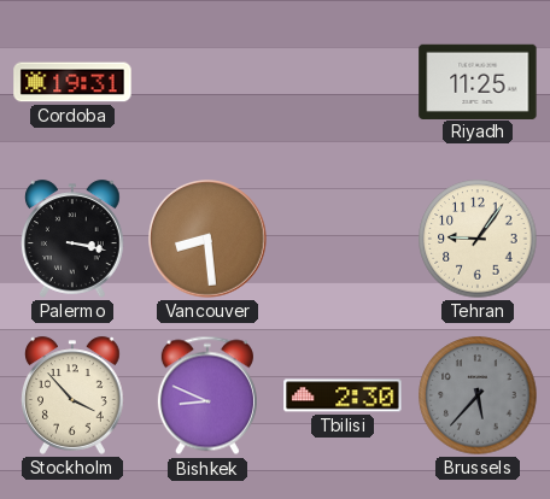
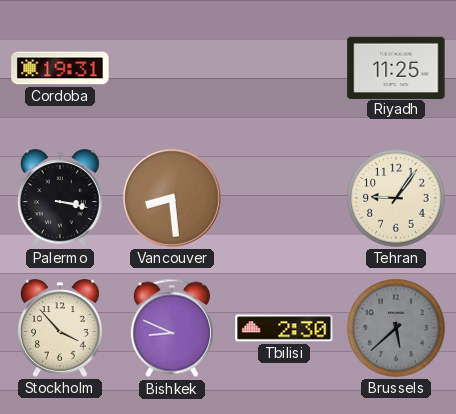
Brussels: 5:37 -> 5:38
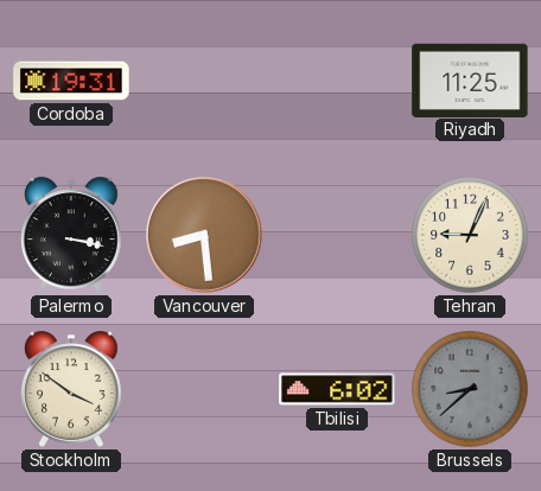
Tehran: 9:06 -> 9:04
Stockholm: 3:53 -> 3:51
Bishkek: 8:49 -> none
Tbilisi: 2:30 -> 6:02
Brussels: 5:38 -> 8:38
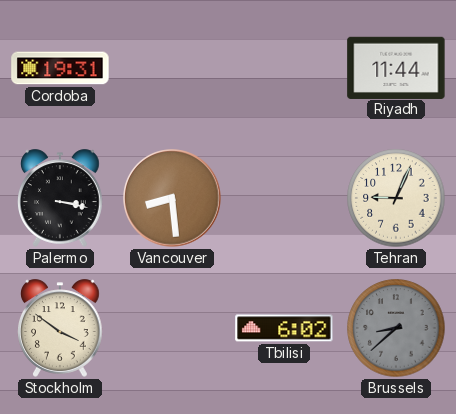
Riyadh: 11:25 -> 11:44
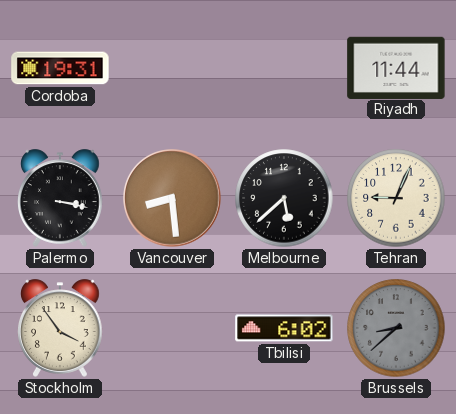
Melbourne: none -> 5:38
Stockholm: 3:51 -> 3:54
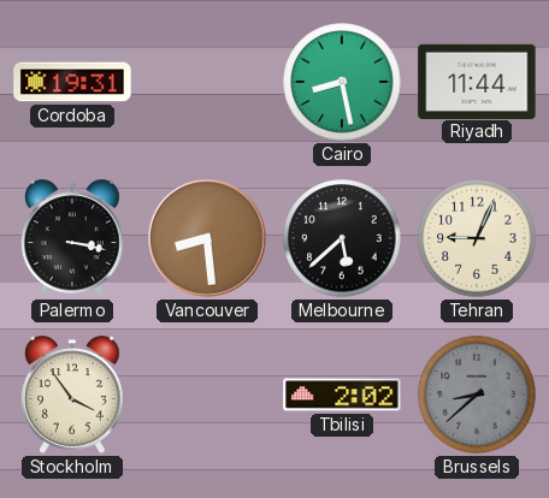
Cairo: none -> 8:28
Tbilisi: 6:02 -> 2:02
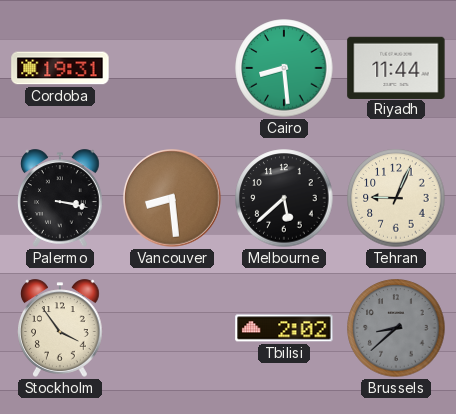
Cairo: 8:28 -> 8:29
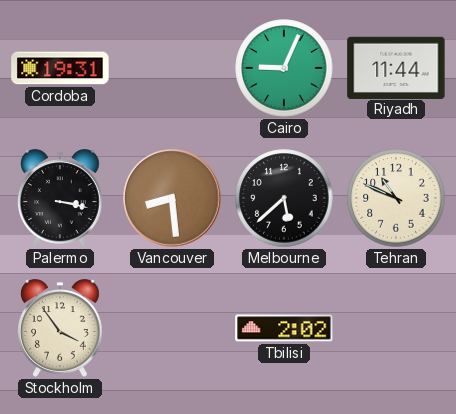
Cairo: 8:29 -> 9:04
Tehran: 9:04 -> 10:49
Brussels: 8:38 -> none
